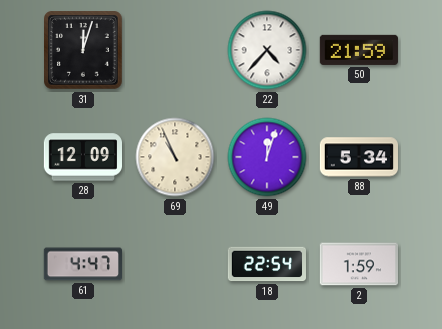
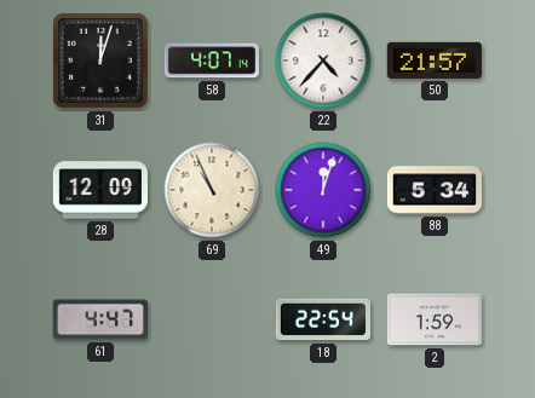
58: none -> 4:07
50: 21:59 -> 21:57
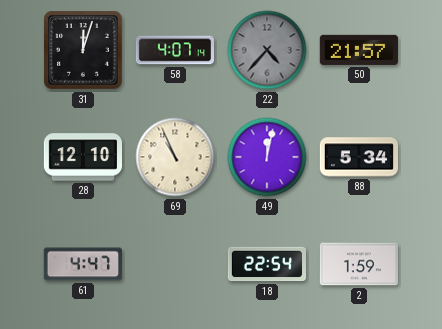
22 dial: white -> grey
28: 12:09 -> 12:10
49: 12:03 -> 12:02
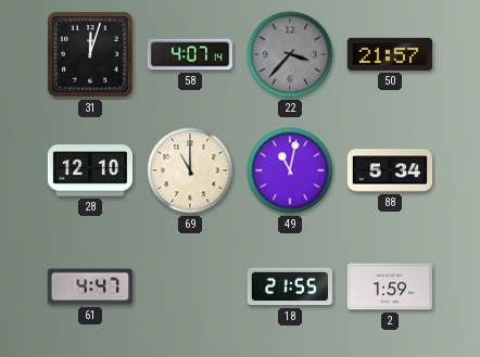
22: 4:37 -> 3:37
69: 10:56 -> 11:00
49: 12:02 -> 11:02
18: 22:54 -> 21:55
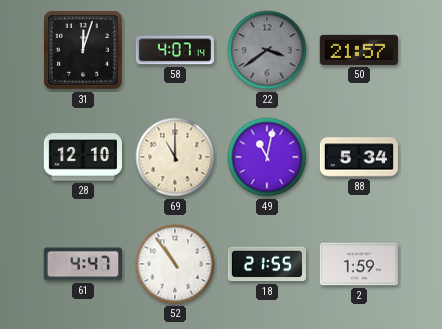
22: 3:37 -> 3:39
52: none -> 10:54
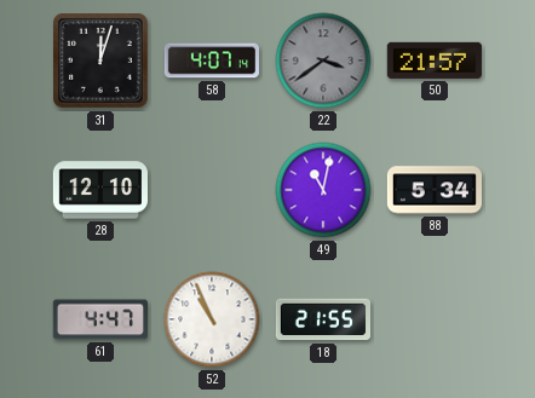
69: 11:00 -> none
52: 10:54 -> 10:56
2: 1:59 -> none
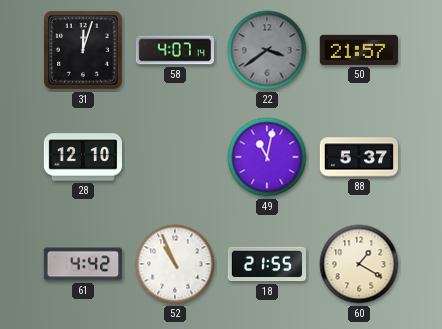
88: 5:34 -> 5:37
61: 4:47 -> 4:42
60: none -> 1:20
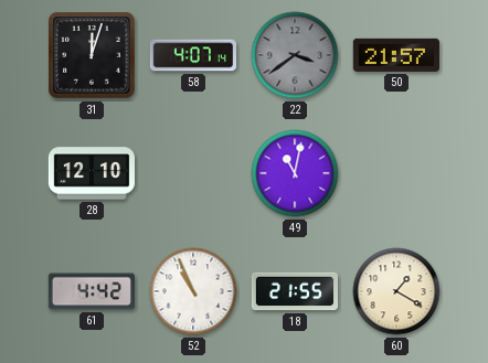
88: 5:37 -> none
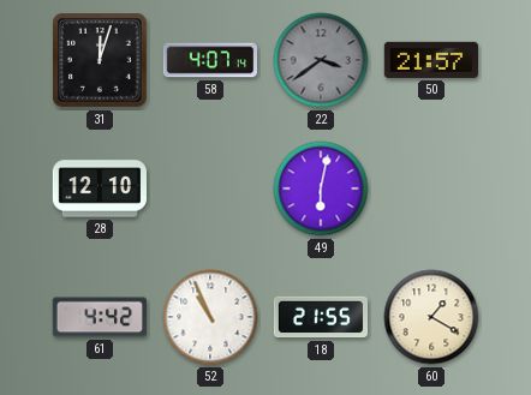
49: 11:02 -> 6:02
